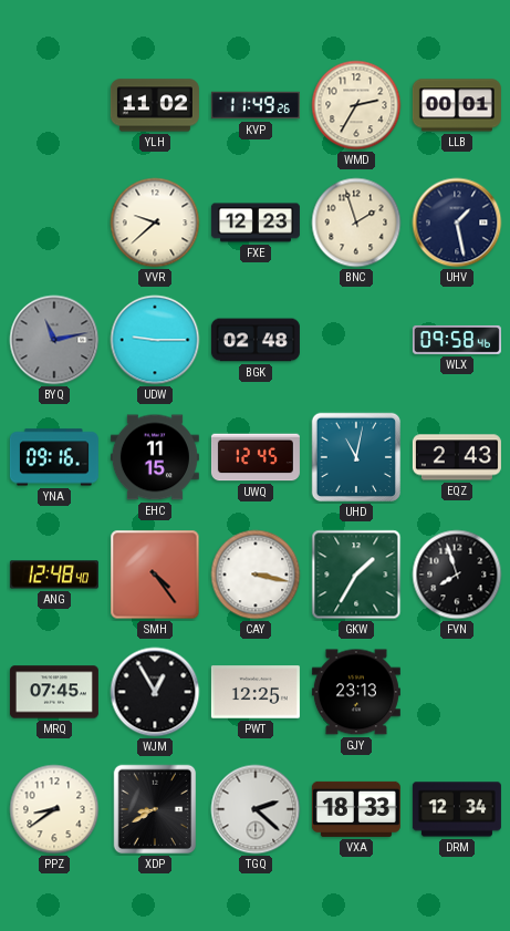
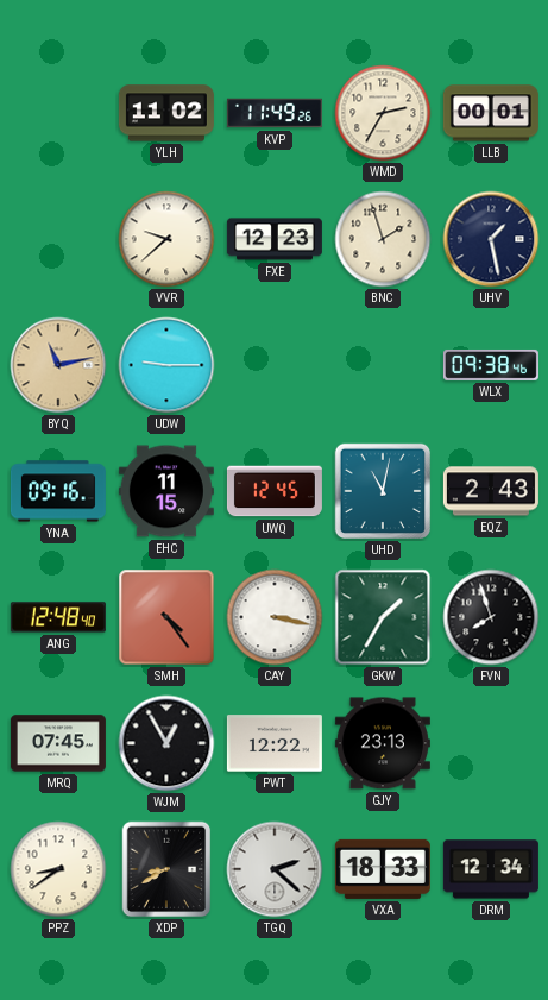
BYQ dial: grey -> champagne
BGK: 02:48 -> none
WLX: 09:58 -> 09:38
PWT: 12:25 -> 12:22
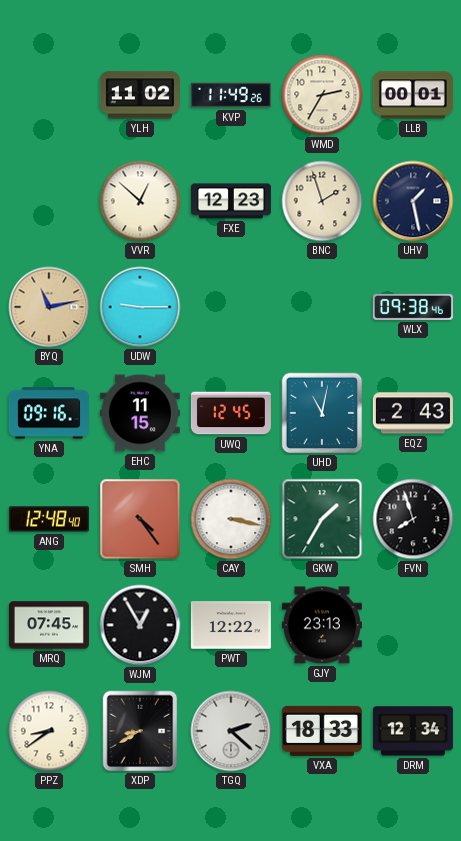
VVR: 9:38 -> 12:52
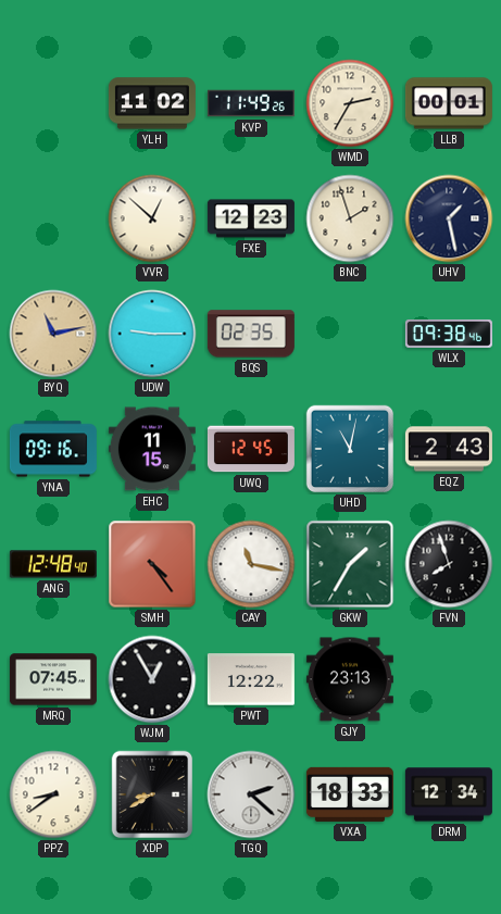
BQS: none -> 02:35
CAY: 3:17 -> 11:17
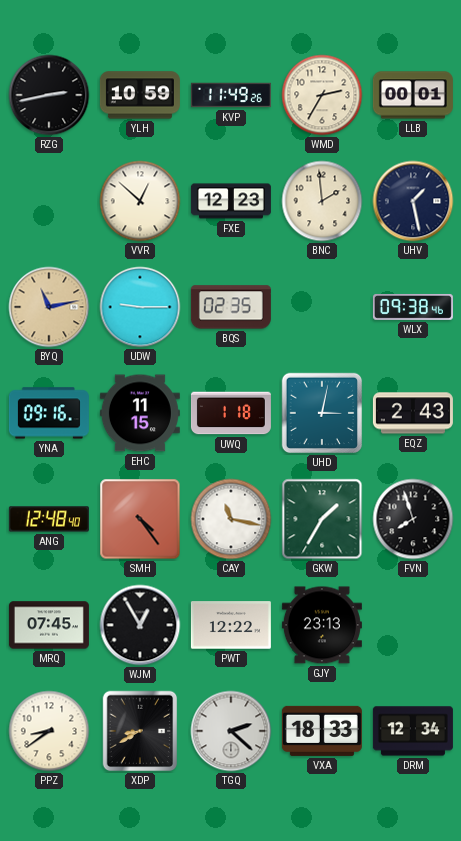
RZG: none -> 2:43
YLH: 11:02 -> 10:59
BNC: 1:57 -> 1:59
UWQ: 12:45 -> 1:18
UHD: 11:02 -> 3:02
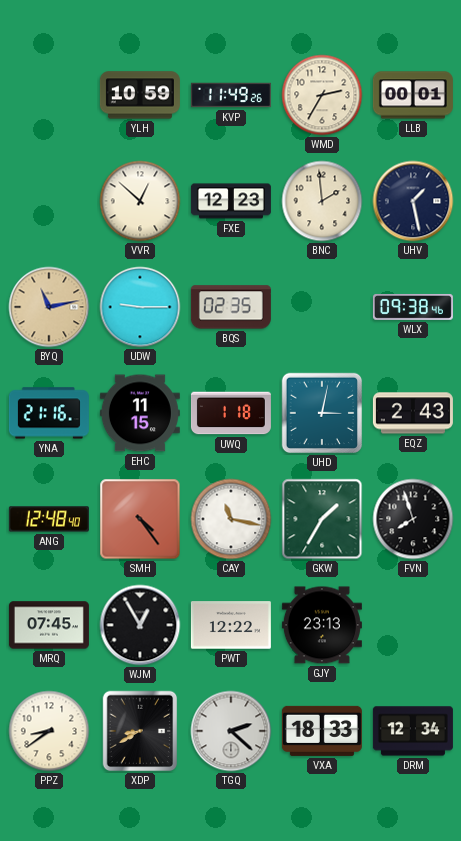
RZG: 2:43 -> none
YNA: 09:16 -> 21:16
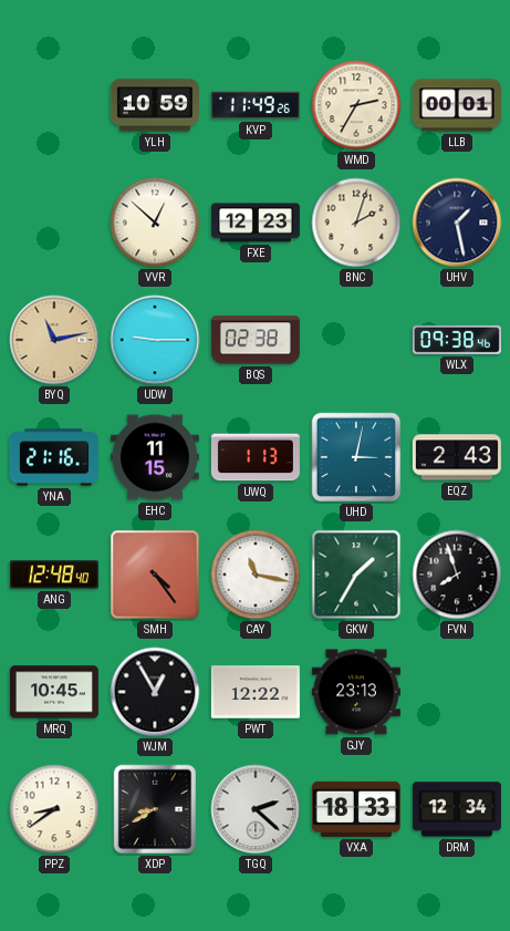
BNC: 1:59 -> 2:03
BQS: 02:35 -> 02:38
UWQ: 1:18 -> 1:13
MRQ: 07:45 -> 10:45
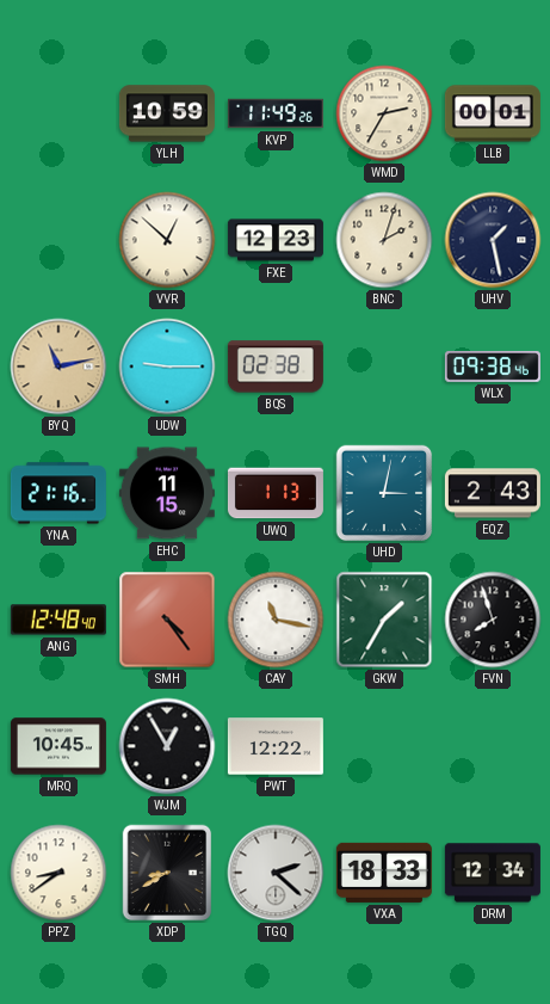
GJY: 23:13 -> none
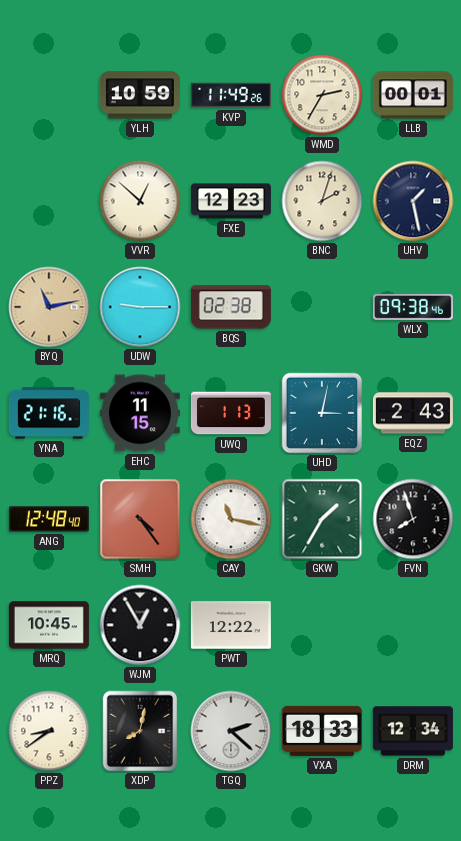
XDP: 8:40 -> 8:02
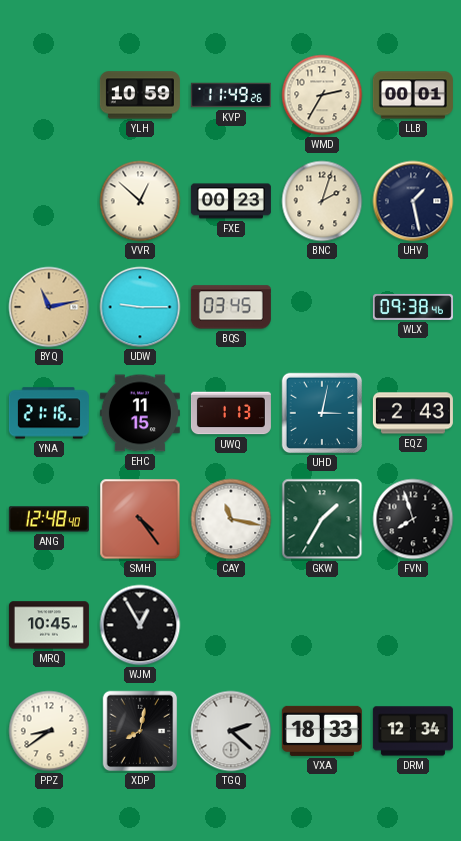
FXE: 12:23 -> 00:23
BQS: 02:38 -> 03:45
PWT: 12:22 -> none
